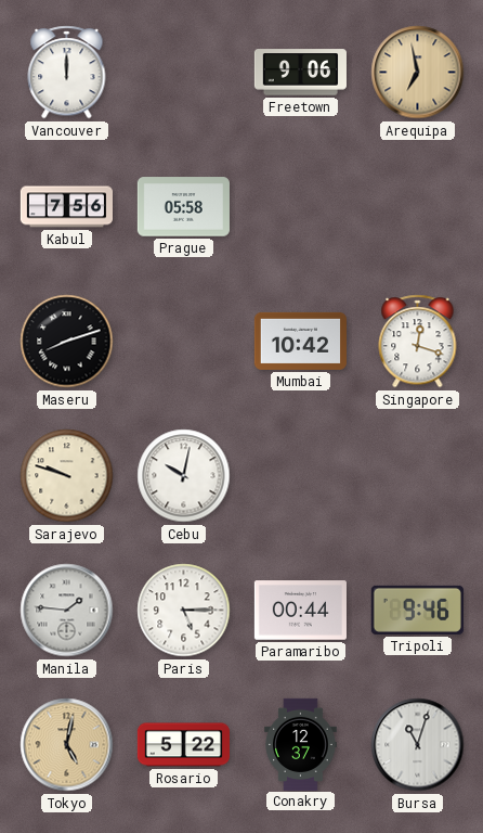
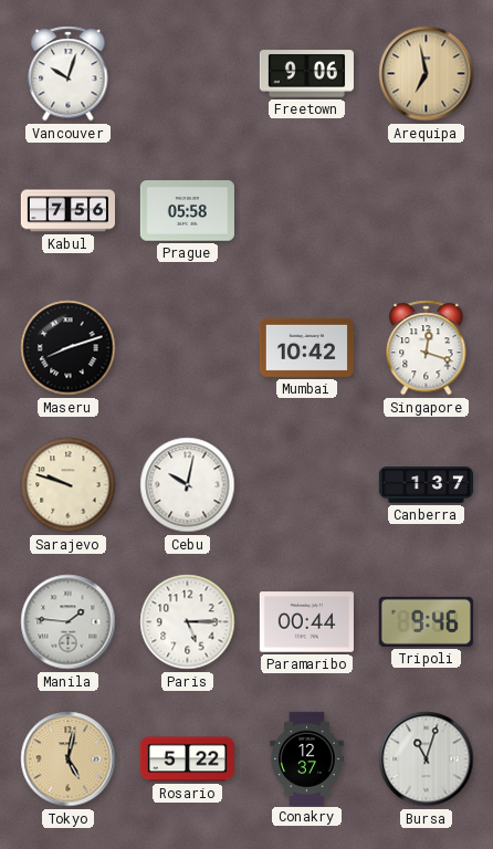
Vancouver: 12:00 -> 10:03
Canberra: none -> 1:37
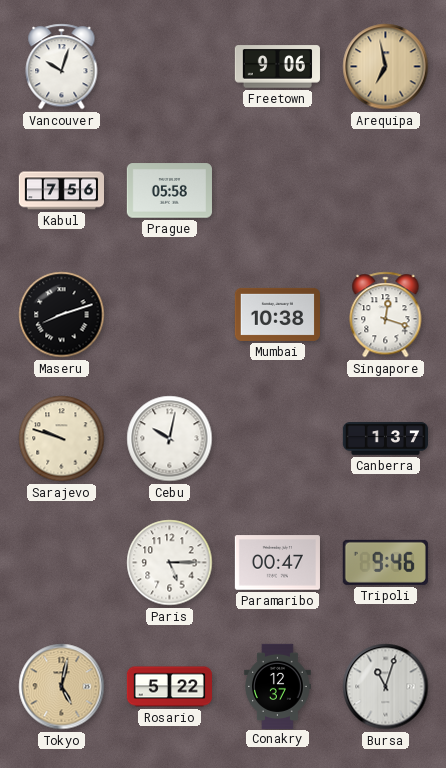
Mumbai: 10:42 -> 10:38
Manila: 1:46 -> none
Paramaribo: 00:44 -> 00:47
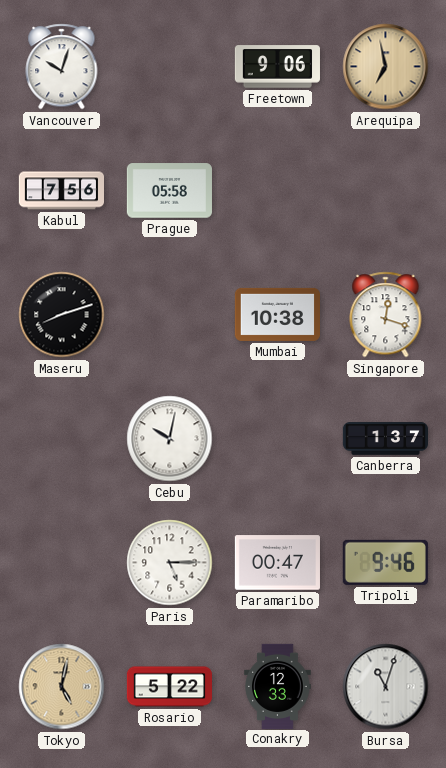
Sarajevo: 9:48 -> none
Conakry: 12:37 -> 12:33
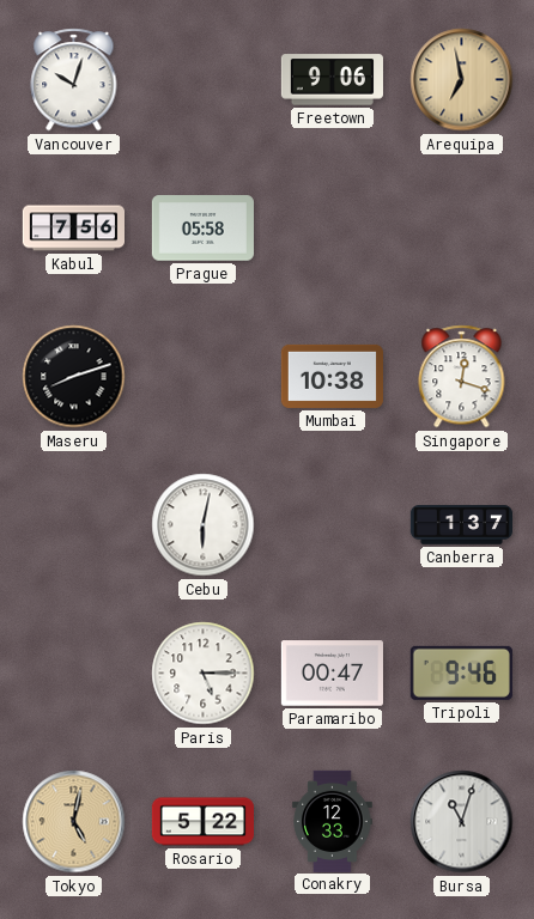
Cebu: 10:02 -> 6:02
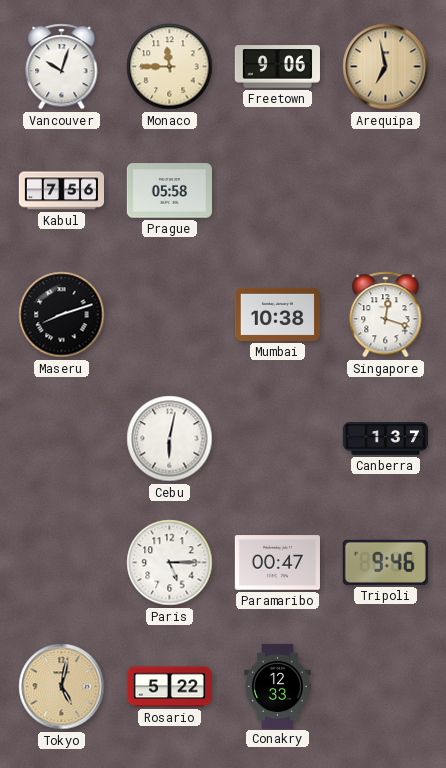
Monaco: none -> 11:45
Bursa: 11:03 -> none
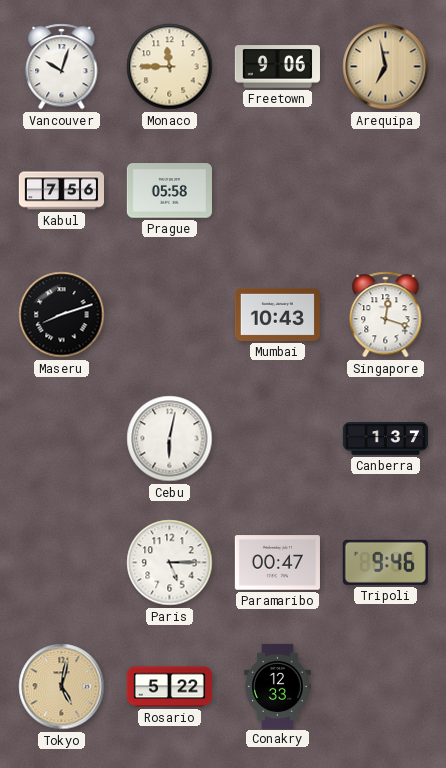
Mumbai: 10:38 -> 10:43
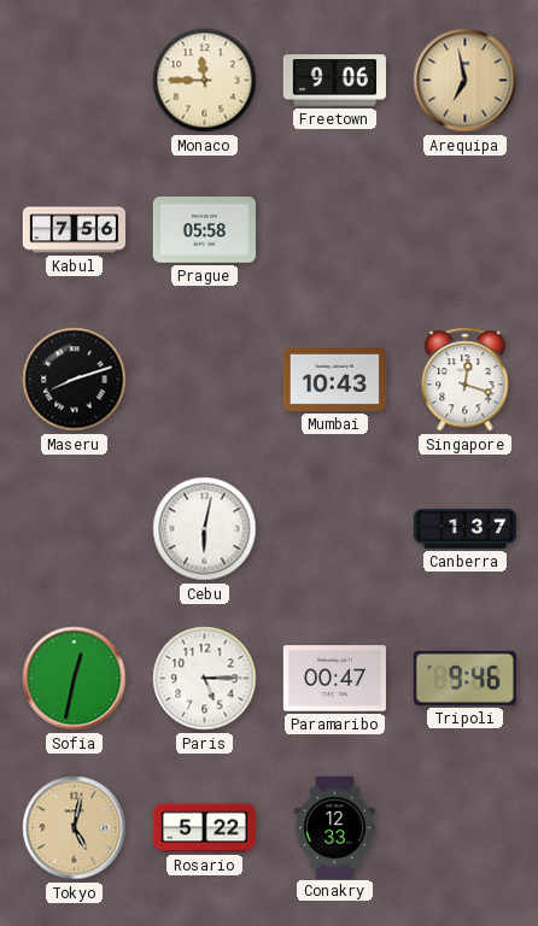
Vancouver: 10:03 -> none
Sofia: none -> 12:32
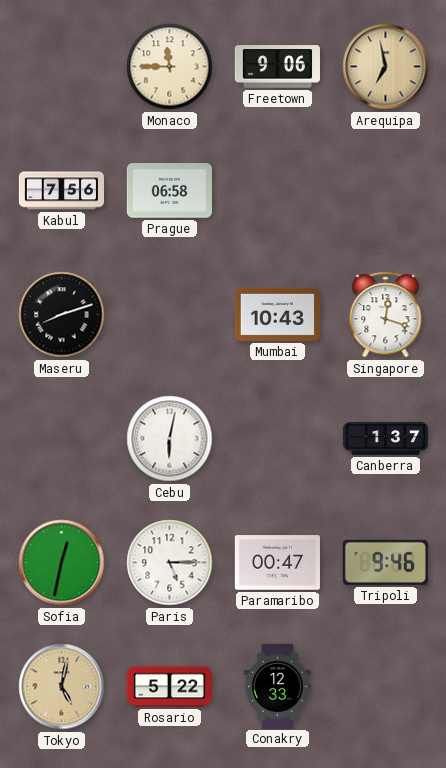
Prague: 05:58 -> 06:58
